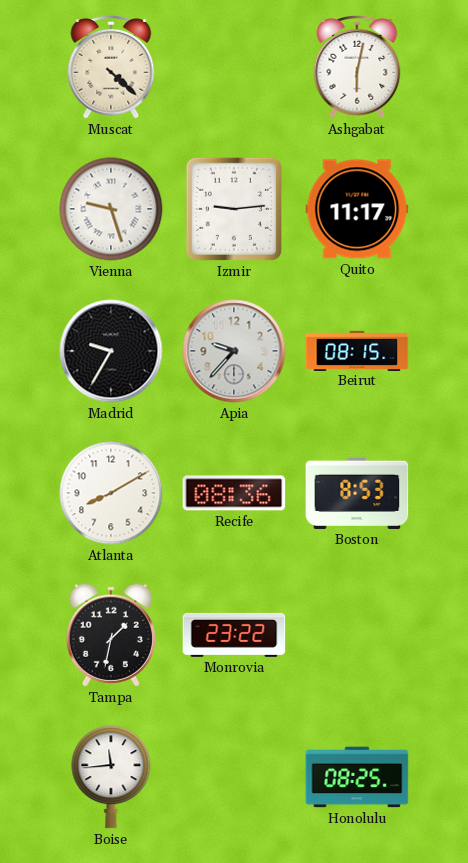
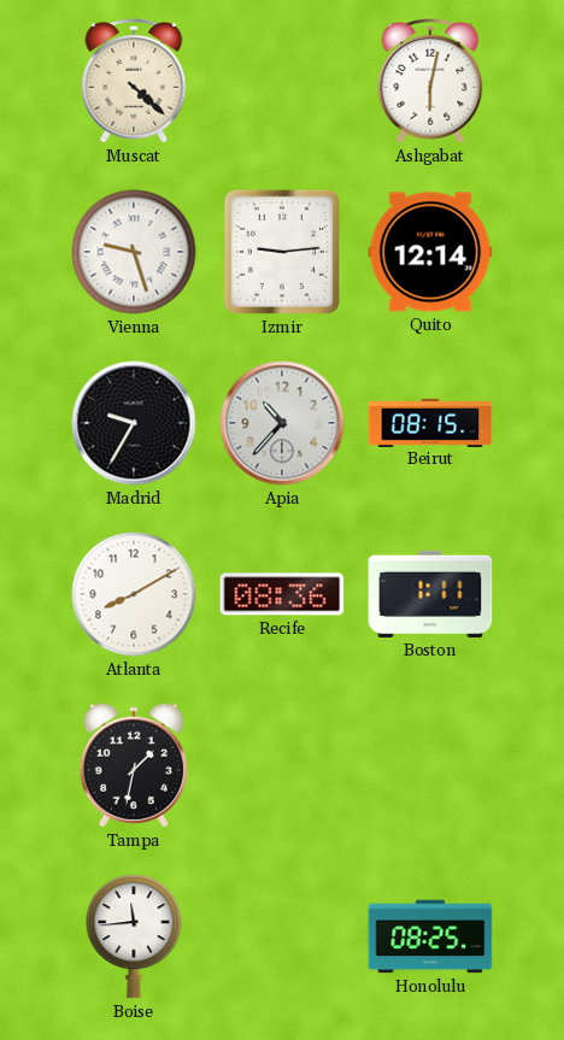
Quito: 11:17 -> 12:14
Apia: 9:37 -> 10:37
Boston: 8:53 -> 1:11
Monrovia: 23:22 -> none
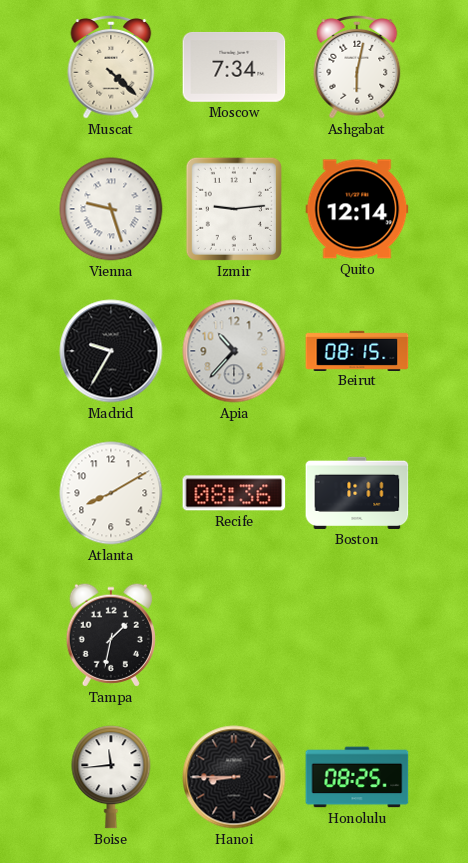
Moscow: none -> 7:34
Hanoi: none -> 8:45
